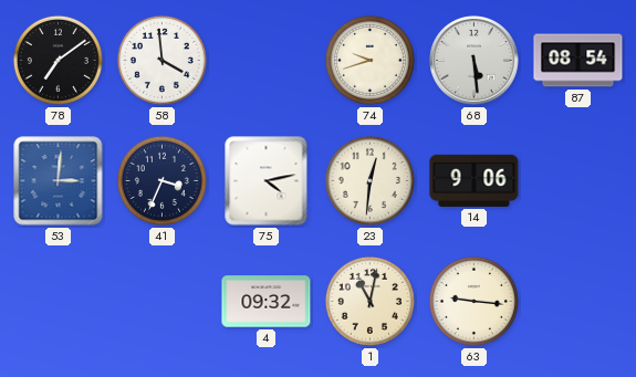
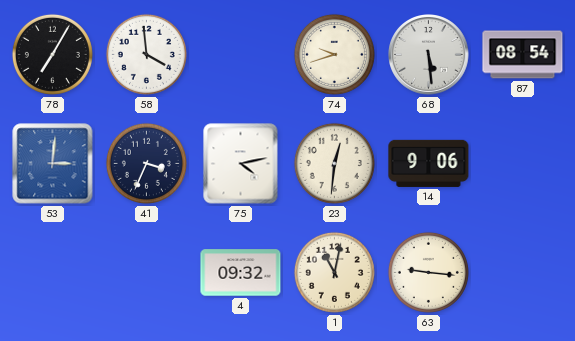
78: 7:09 -> 7:05
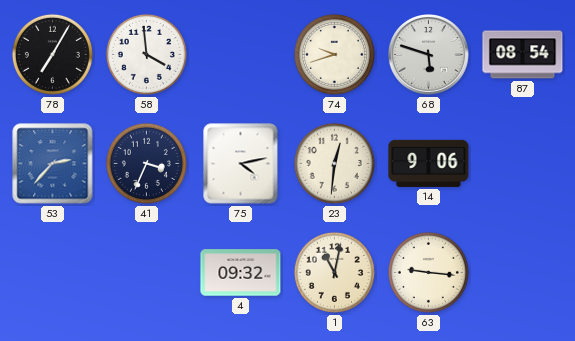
68: 5:29 -> 5:48
53: 3:01 -> 2:37
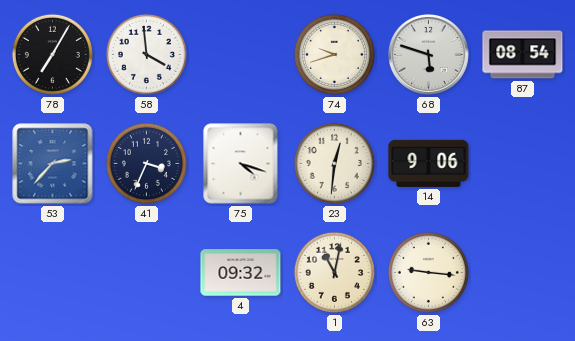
75: 4:13 -> 4:18
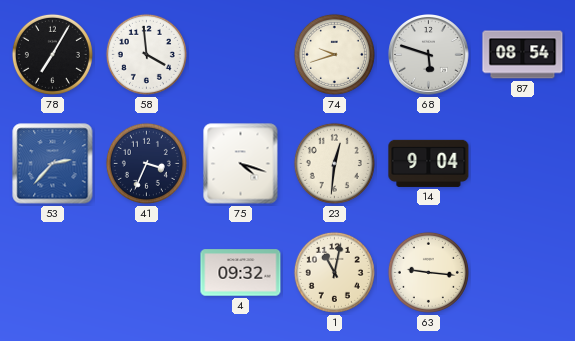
14: 9:06 -> 9:04
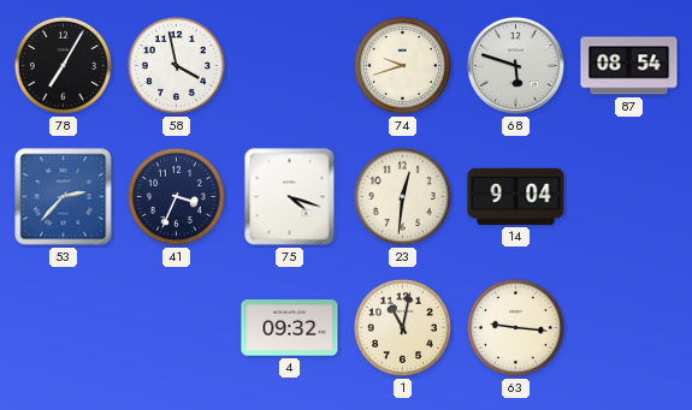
58: 3:59 -> 3:58
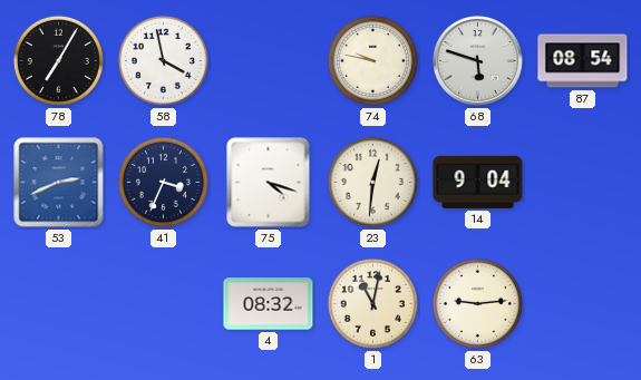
74: 9:42 -> 9:47
53: 2:37 -> 2:41
4: 09:32 -> 08:32
63: 9:16 -> 9:14
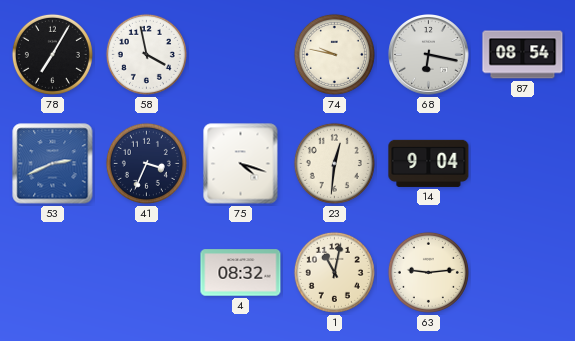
68: 5:48 -> 6:17
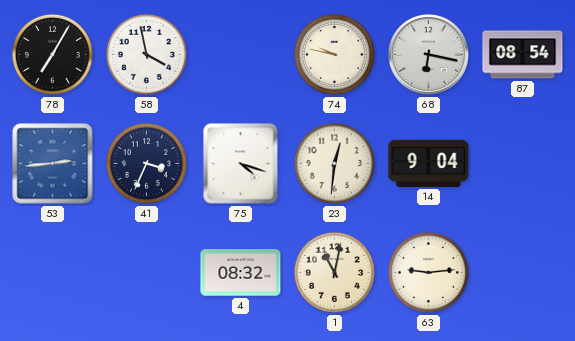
53: 2:41 -> 2:44
